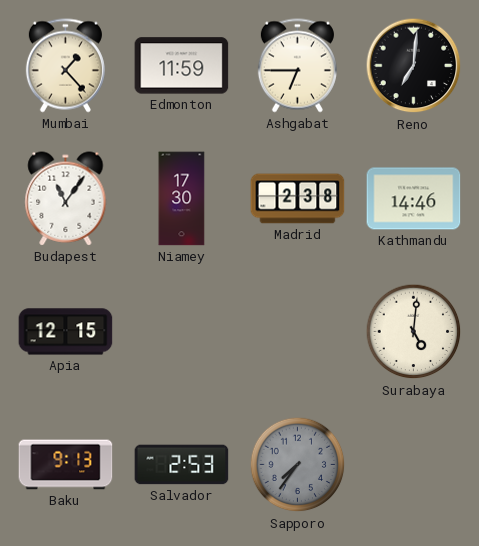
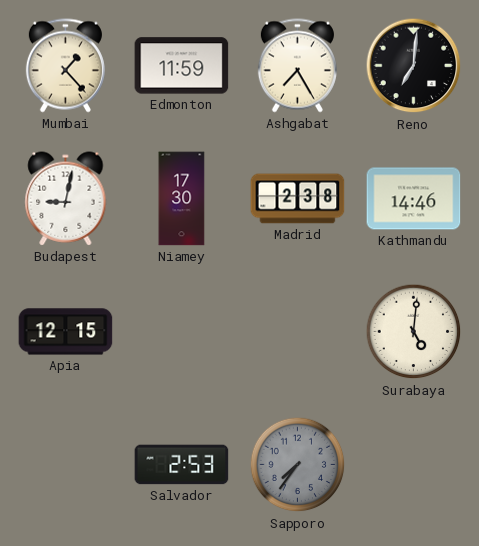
Ashgabat: 6:45 -> 7:25
Budapest: 11:06 -> 9:02
Baku: 9:13 -> none
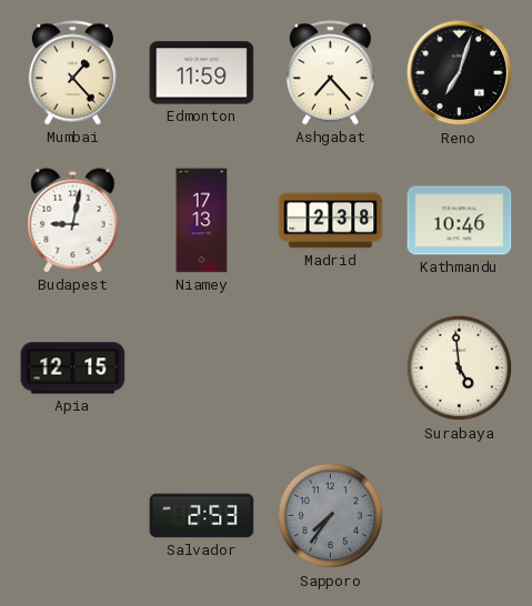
Ashgabat: 7:25 -> 7:23
Reno: 7:01 -> 7:03
Niamey: 17:30 -> 17:13
Kathmandu: 14:46 -> 10:46
Surabaya: 5:01 -> 4:59
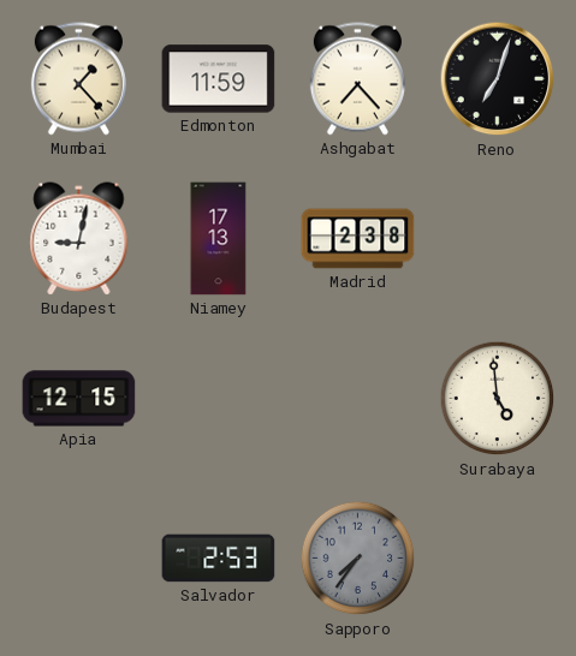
Kathmandu: 10:46 -> none
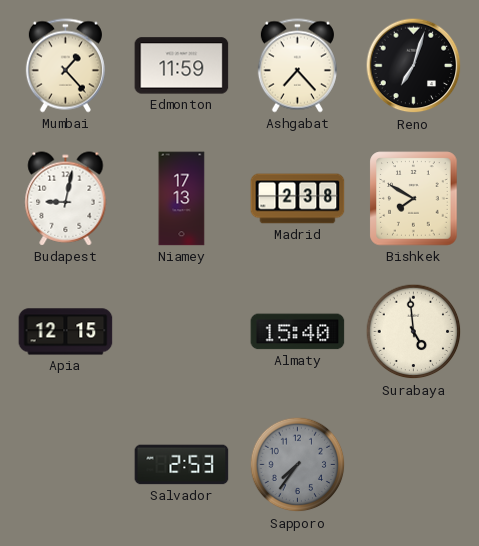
Bishkek: none -> 7:50
Almaty: none -> 15:40
